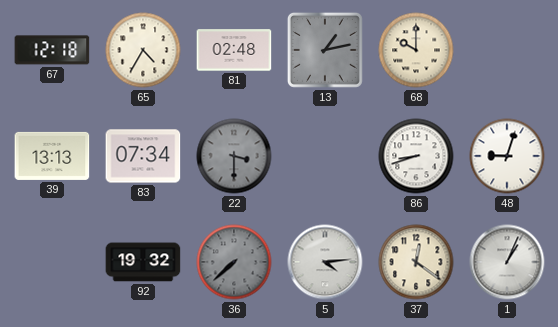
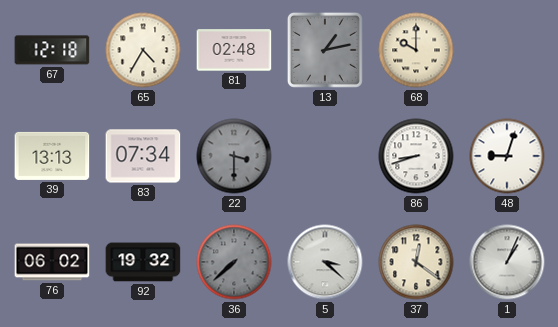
76: none -> 06:02
5: 4:14 -> 3:22
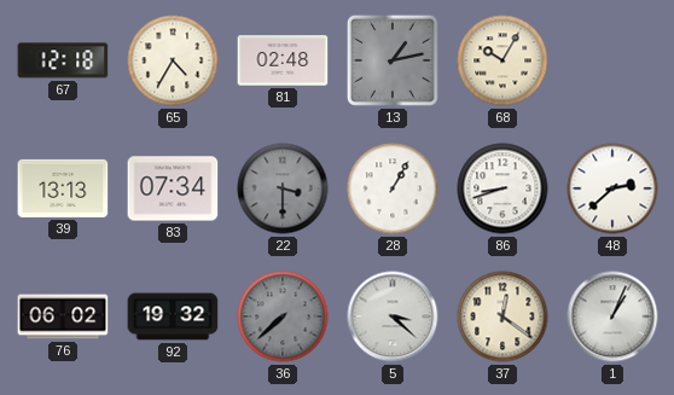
68: 10:00 -> 10:05
28: none -> 1:05
48: 9:03 -> 2:38
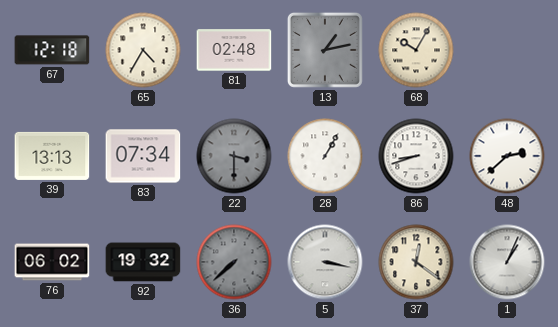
5: 3:22 -> 3:17
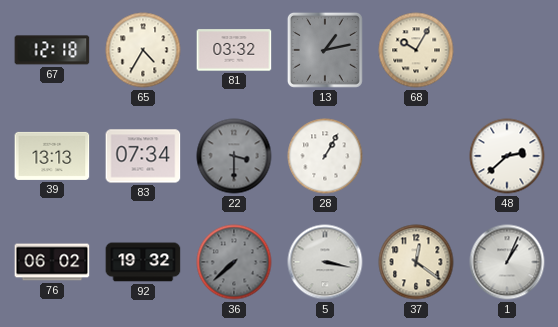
81: 02:48 -> 03:32
86: 8:42 -> none
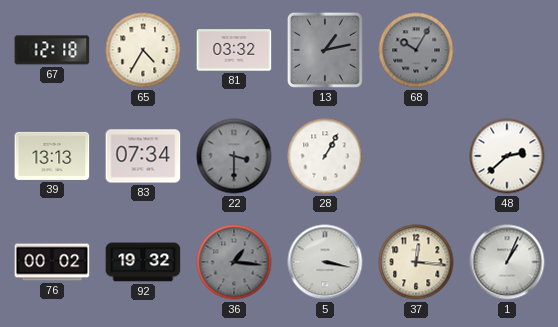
68 dial: cream -> grey
76: 06:02 -> 00:02
36: 7:38 -> 1:16
37: 12:21 -> 12:16
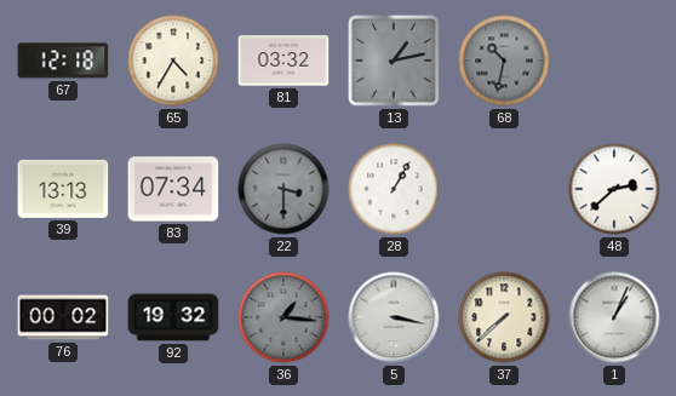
68: 10:05 -> 10:32
37: 12:16 -> 7:38
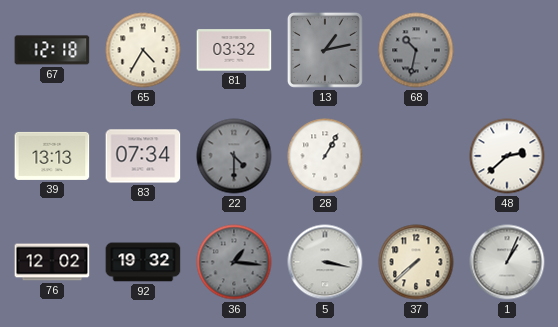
22: 3:30 -> 4:30
76: 00:02 -> 12:02
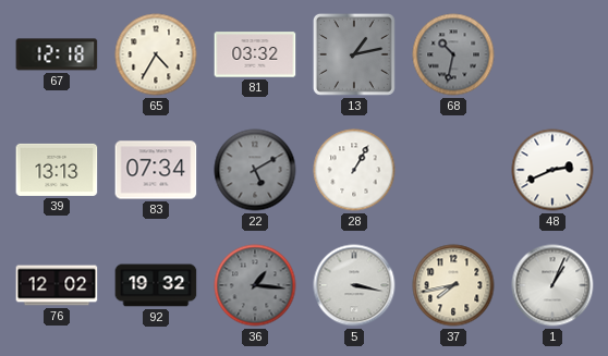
22: 4:30 -> 5:10
48: 2:38 -> 2:41
37: 7:38 -> 7:43
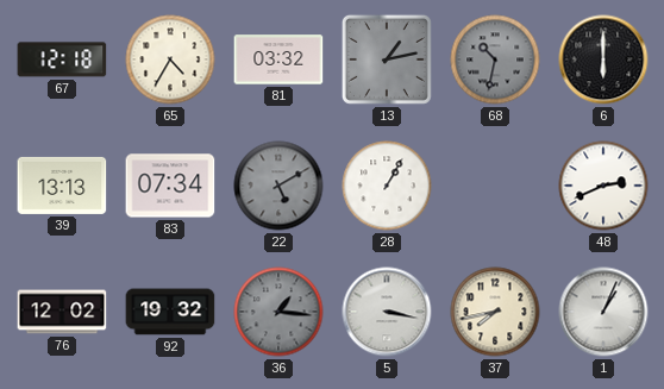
6: none -> 6:00
